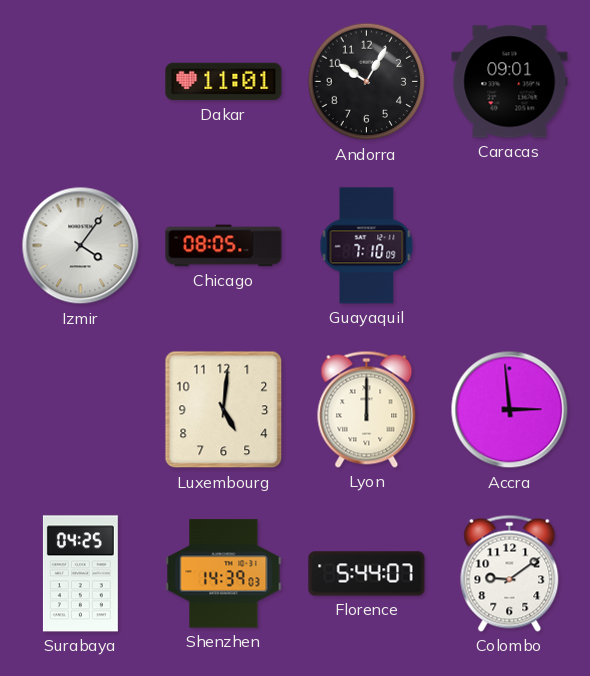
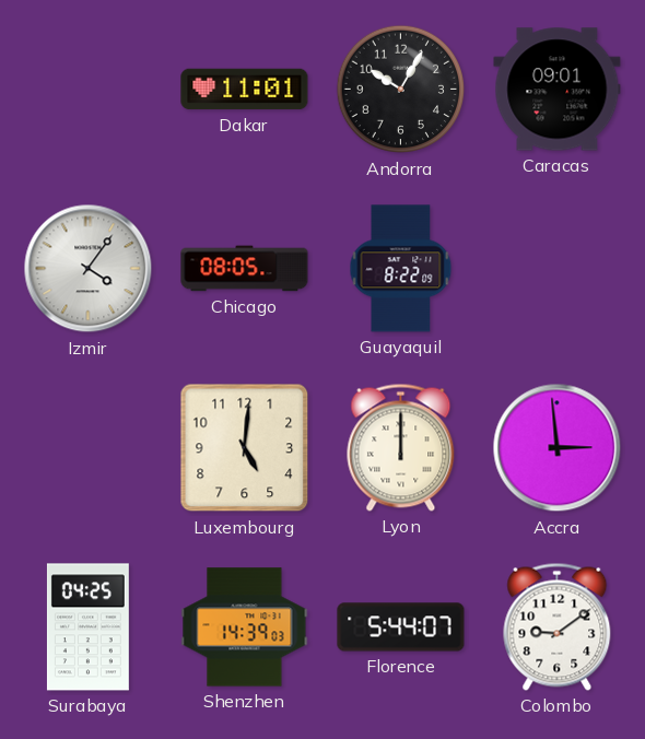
Guayaquil: 7:10 -> 8:22
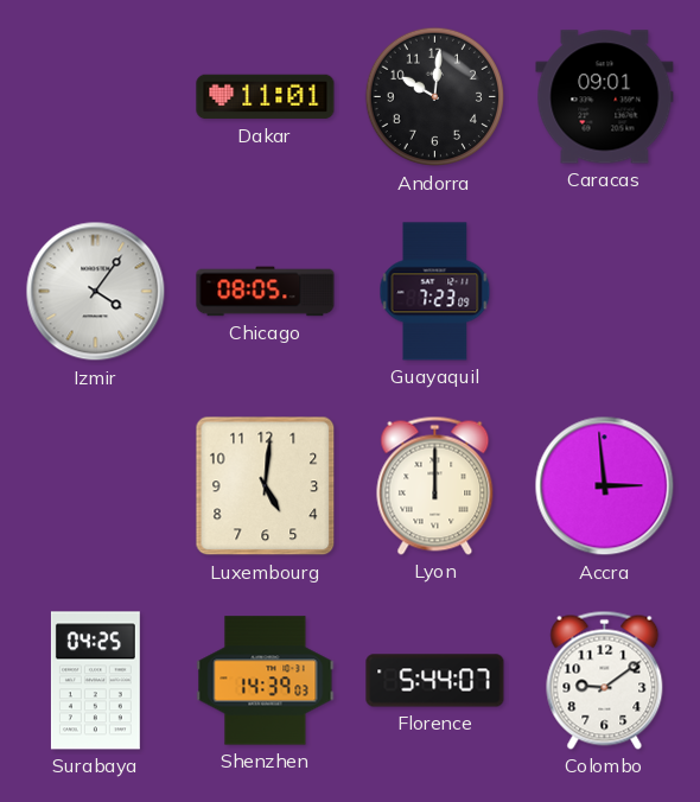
Andorra: 10:05 -> 10:01
Guayaquil: 8:22 -> 7:23
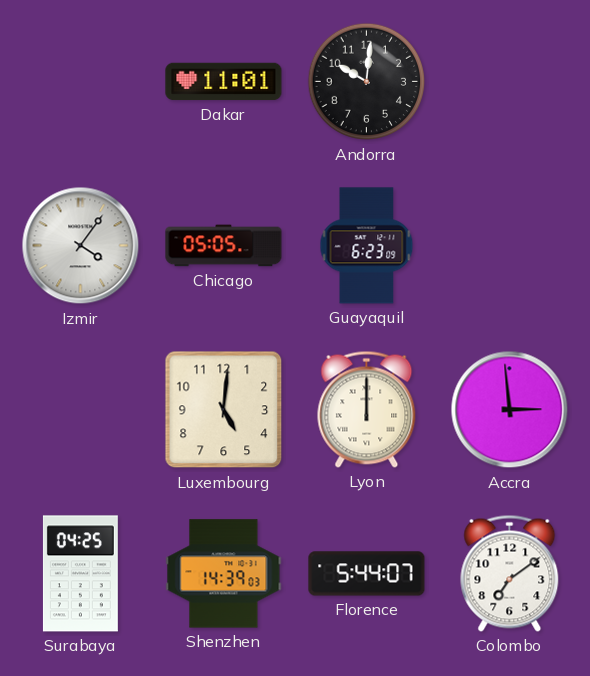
Caracas: 09:01 -> none
Chicago: 08:05 -> 05:05
Guayaquil: 7:23 -> 6:23
Colombo: 9:09 -> 7:09
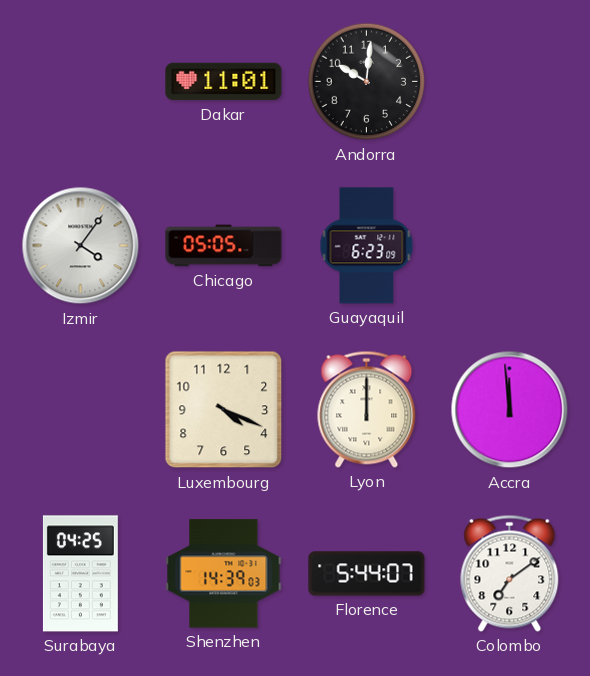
Luxembourg: 5:01 -> 4:19
Accra: 2:59 -> 11:59
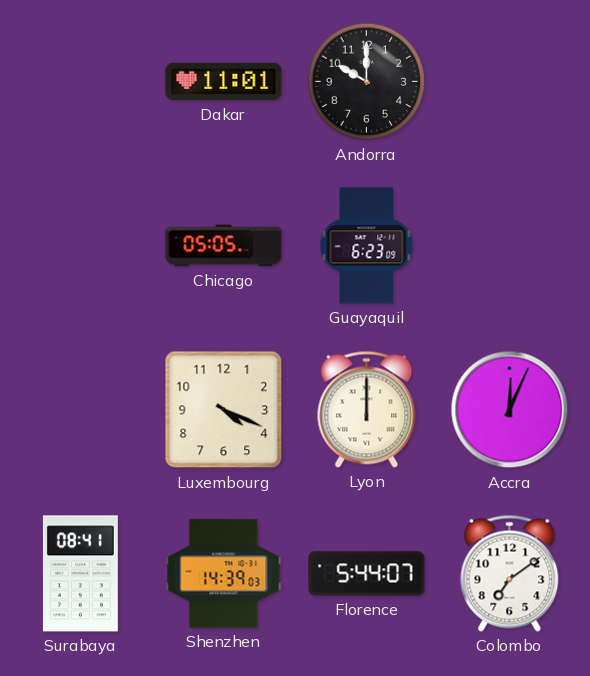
Andorra: 10:01 -> 10:00
Izmir: 4:06 -> none
Accra: 11:59 -> 12:04
Surabaya: 04:25 -> 08:41
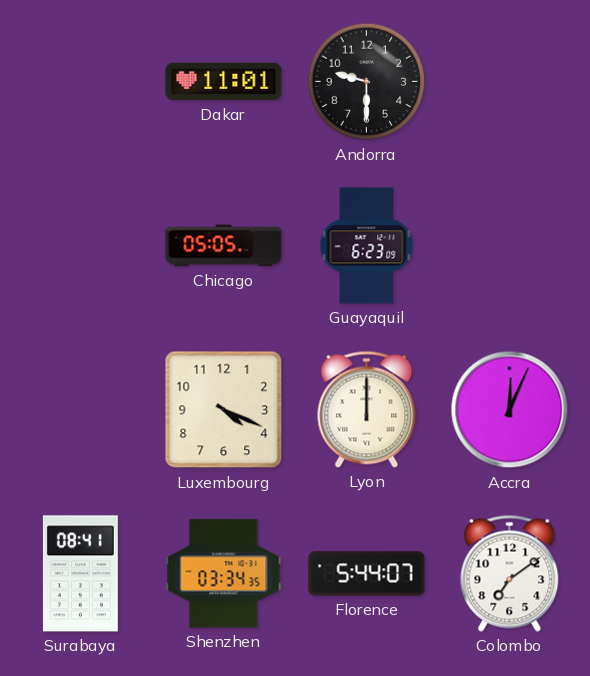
Andorra: 10:00 -> 9:30
Shenzhen: 14:39 -> 03:34
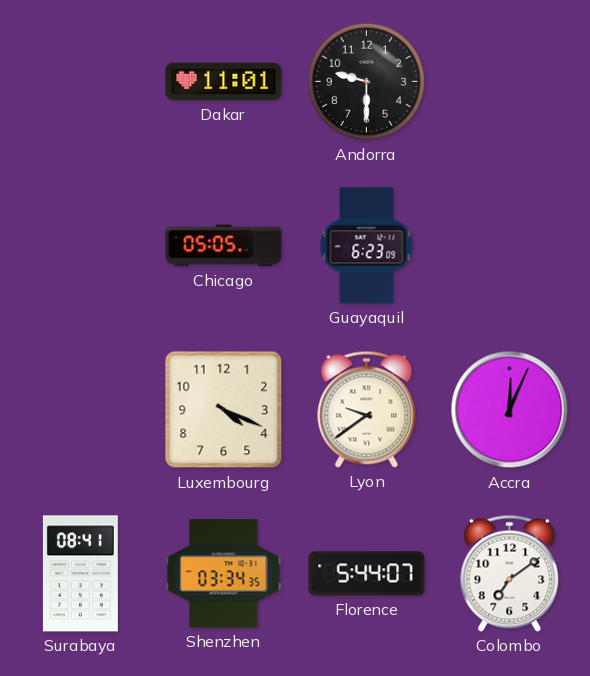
Lyon: 12:00 -> 9:39
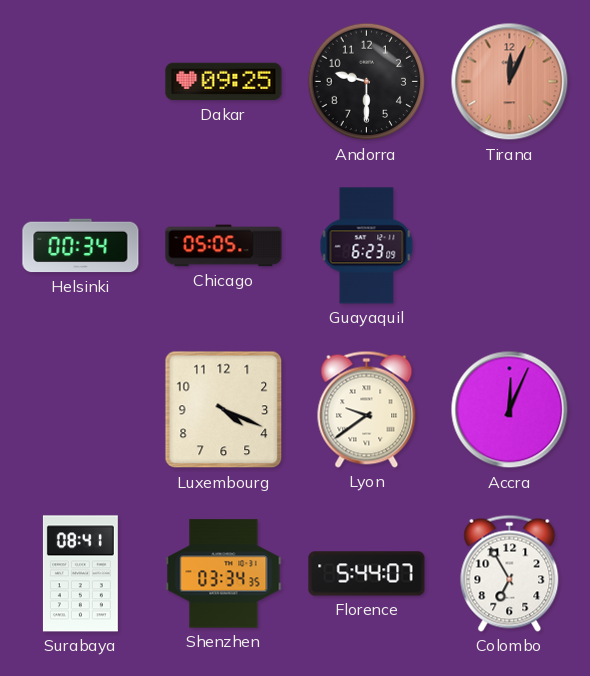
Dakar: 11:01 -> 09:25
Tirana: none -> 12:04
Helsinki: none -> 00:34
Colombo: 7:09 -> 6:55
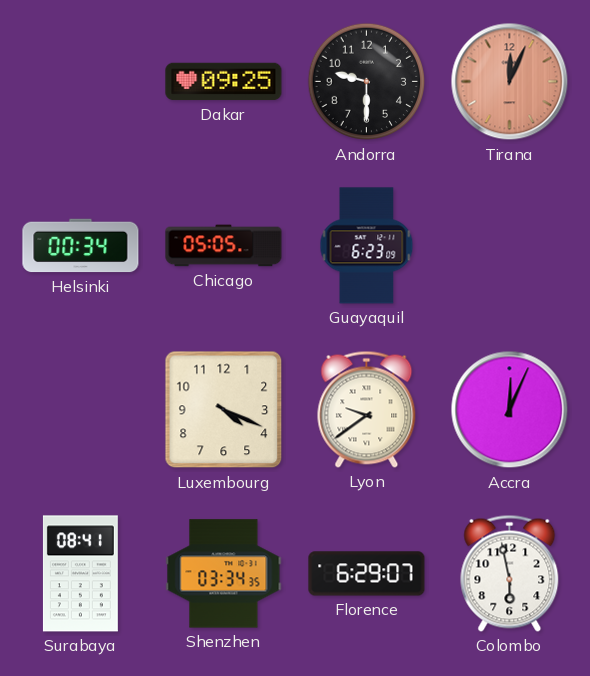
Florence: 5:44 -> 6:29
Colombo: 6:55 -> 5:58
